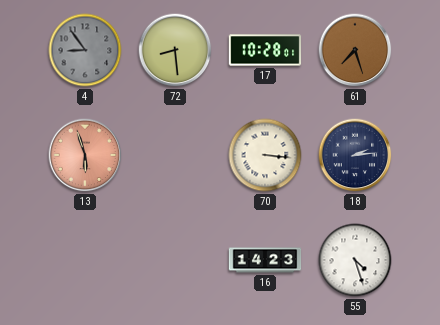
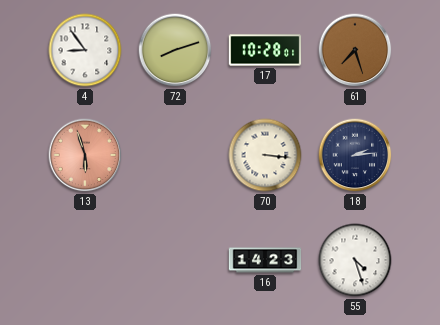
4 dial: grey -> white
72: 8:29 -> 8:12
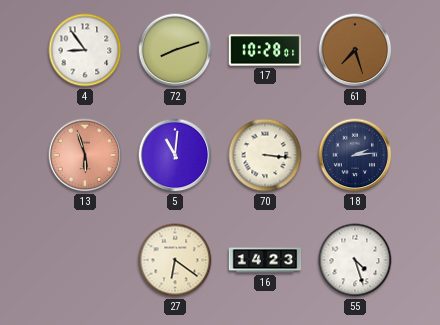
5: none -> 11:01
27: none -> 6:21
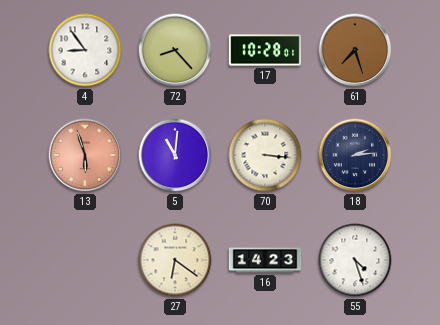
72: 8:12 -> 8:23
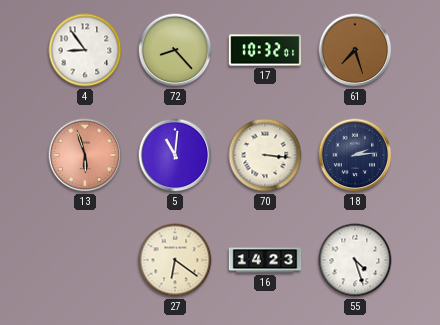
17: 10:28 -> 10:32
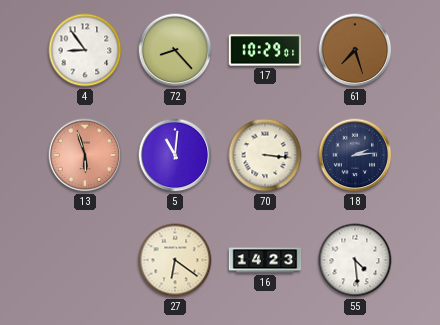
17: 10:32 -> 10:29
55: 4:27 -> 4:29
